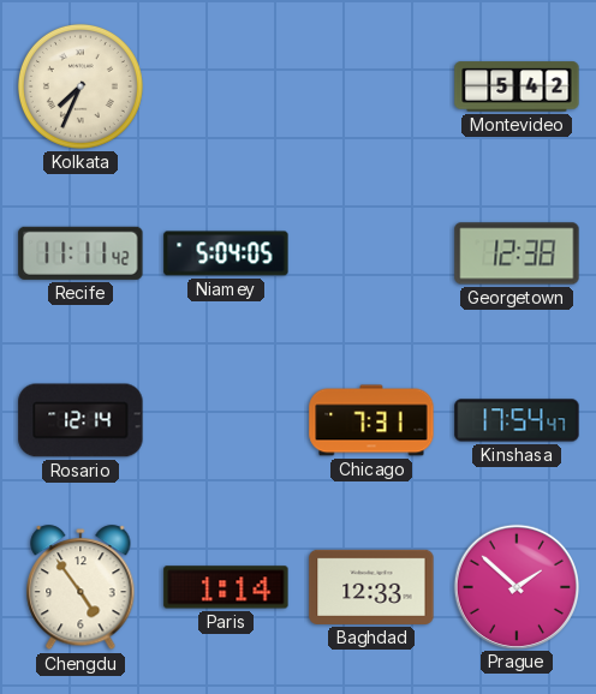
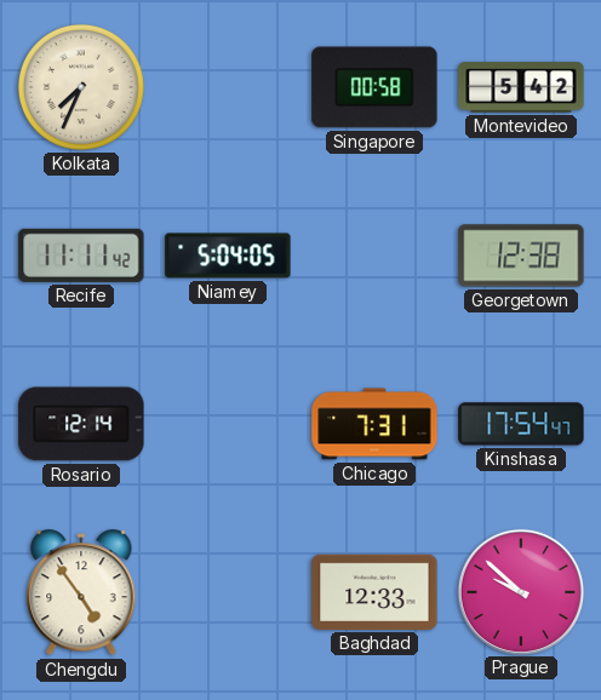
Singapore: none -> 00:58
Paris: 1:14 -> none
Prague: 1:52 -> 9:52
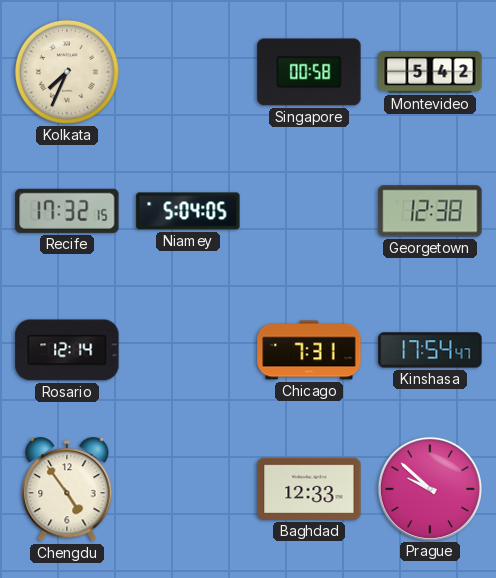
Recife: 11:11 -> 17:32
